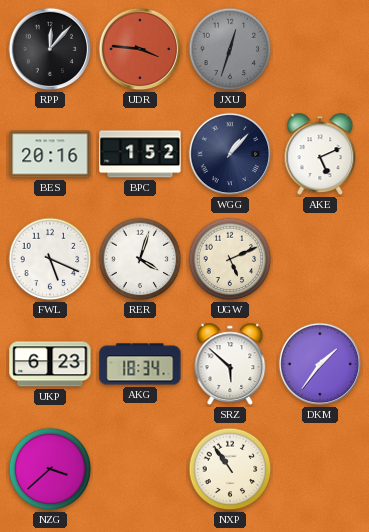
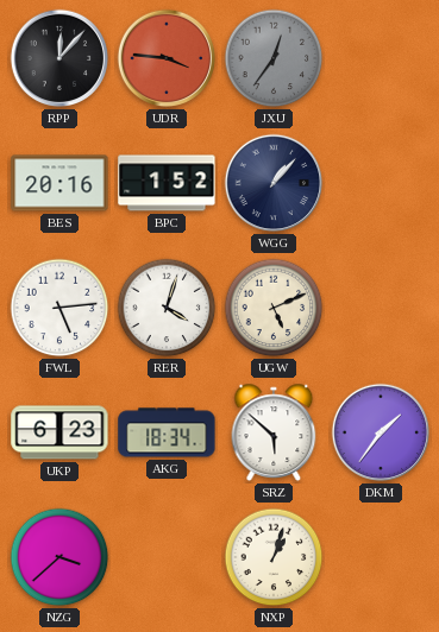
JXU: 12:33 -> 12:36
AKE: 5:11 -> none
FWL: 5:19 -> 5:14
NXP: 10:54 -> 1:03
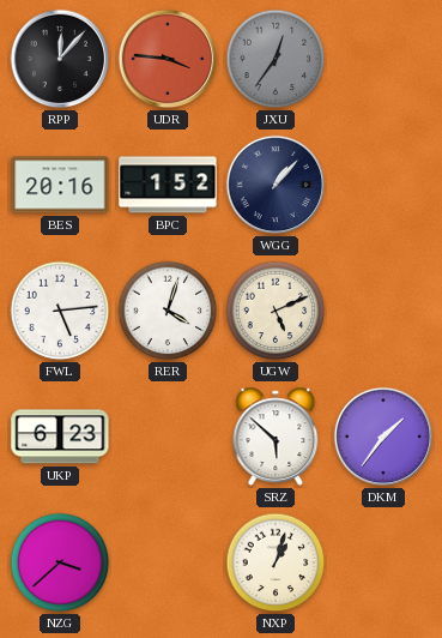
AKG: 18:34 -> none
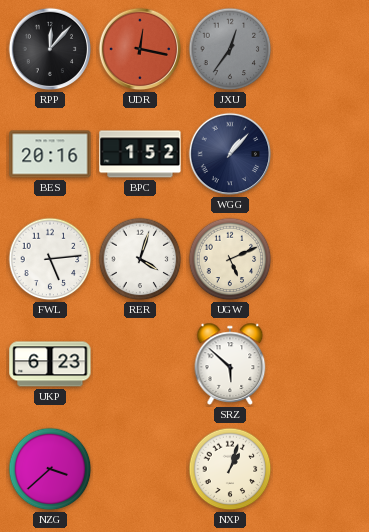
UDR: 3:46 -> 12:17
DKM: 1:36 -> none
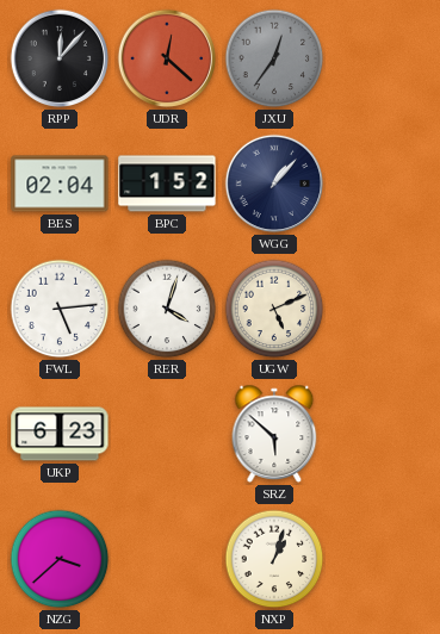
UDR: 12:17 -> 12:22
BES: 20:16 -> 02:04
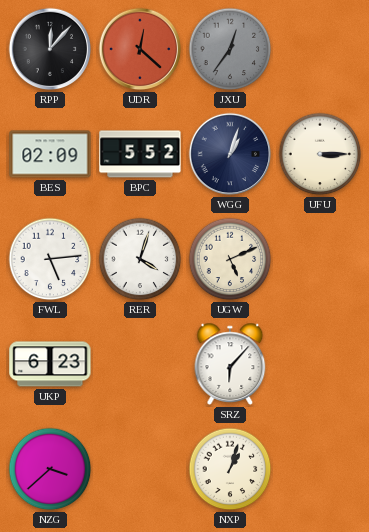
BES: 02:04 -> 02:09
BPC: 1:52 -> 5:52
WGG: 1:07 -> 1:03
UFU: none -> 3:15
SRZ: 5:52 -> 6:07
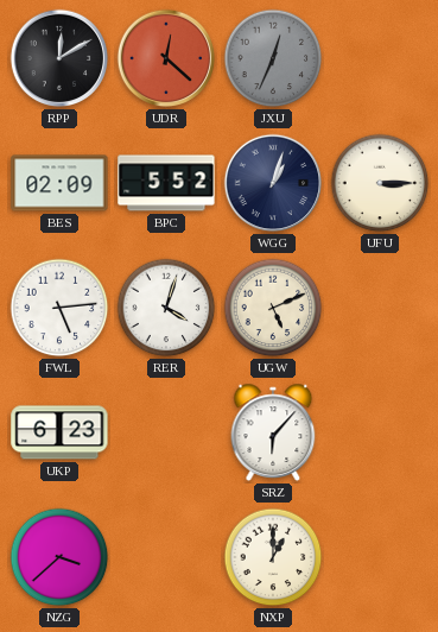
RPP: 12:07 -> 12:10
JXU: 12:36 -> 12:34
NXP: 1:03 -> 1:00
